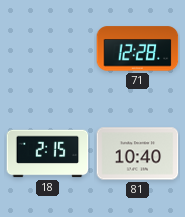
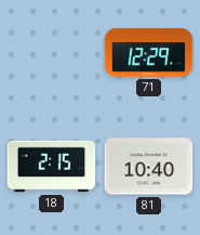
71: 12:28 -> 12:29
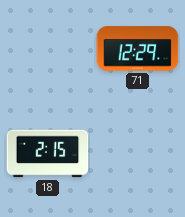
81: 10:40 -> none
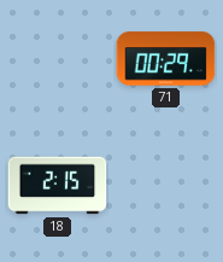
71: 12:29 -> 00:29
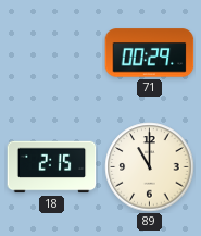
89: none -> 11:00
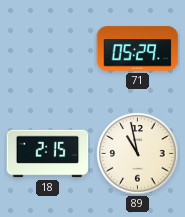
71: 00:29 -> 05:29
89: 11:00 -> 10:58
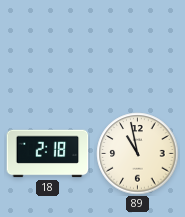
71: 05:29 -> none
18: 2:15 -> 2:18
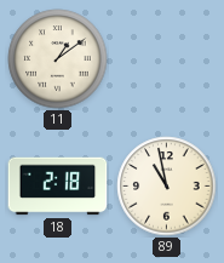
11: none -> 1:09
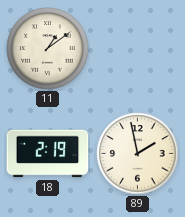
18: 2:18 -> 2:19
89: 10:58 -> 1:58
